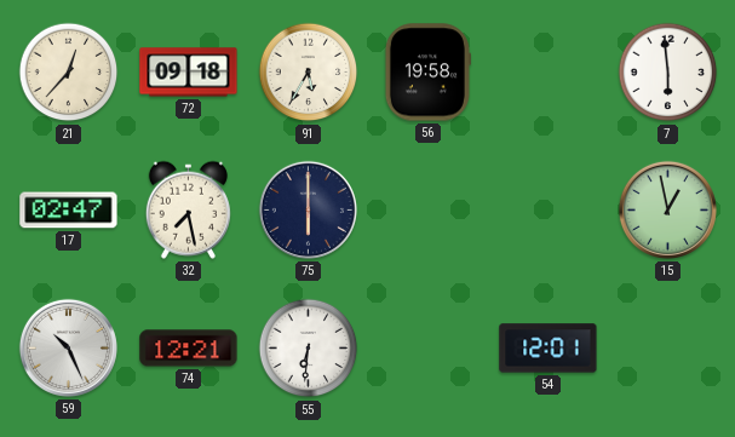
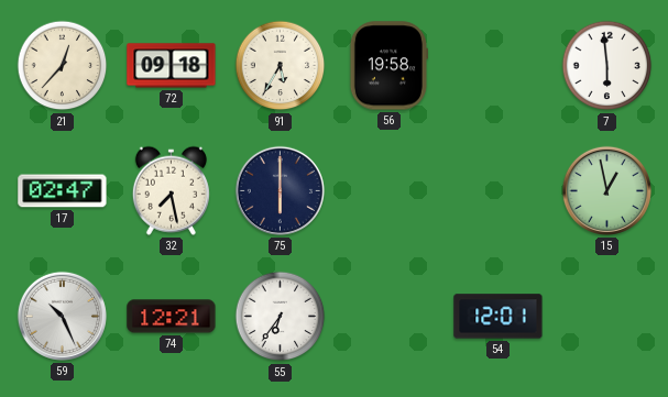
55: 6:31 -> 6:36
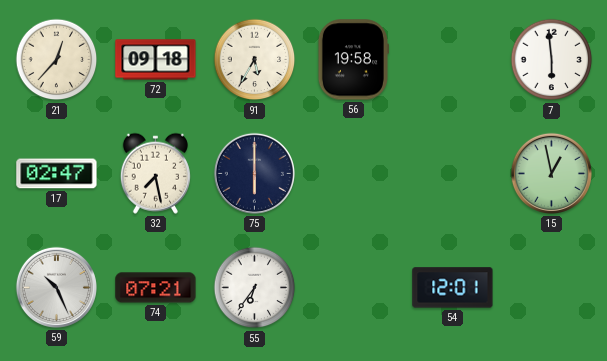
74: 12:21 -> 07:21
